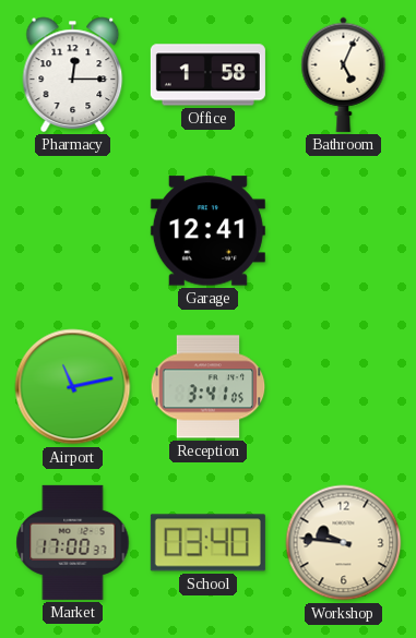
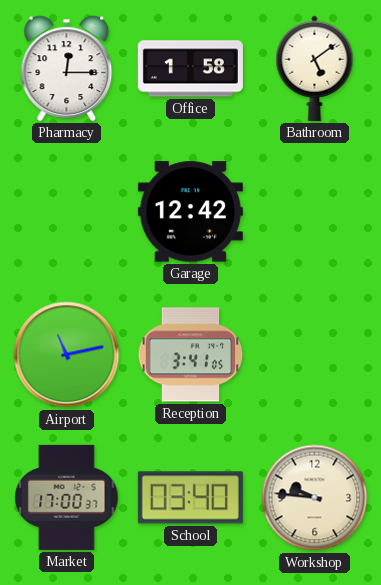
Bathroom: 5:04 -> 5:09
Garage: 12:41 -> 12:42
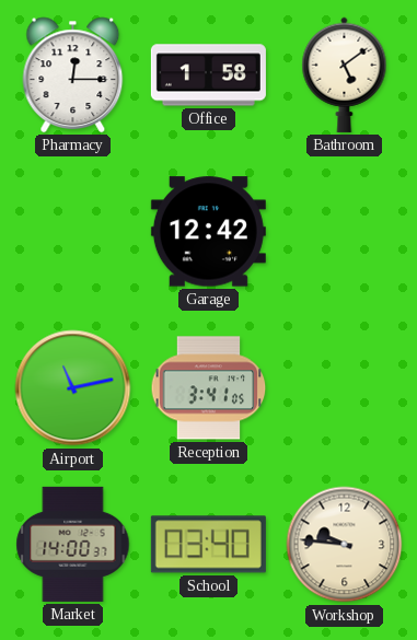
Market: 17:00 -> 14:00
